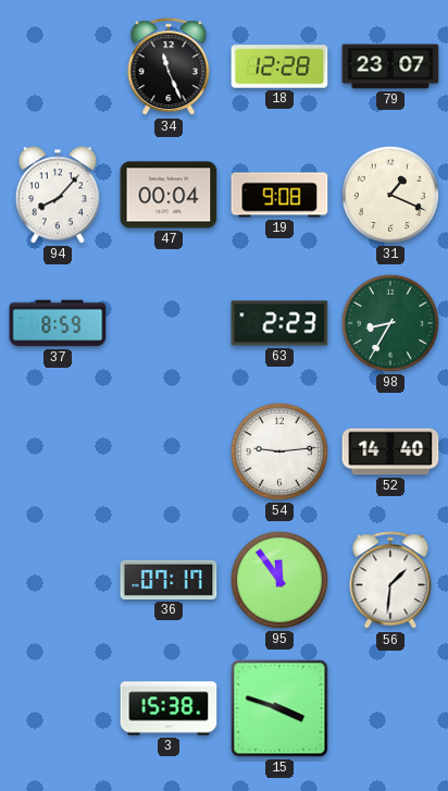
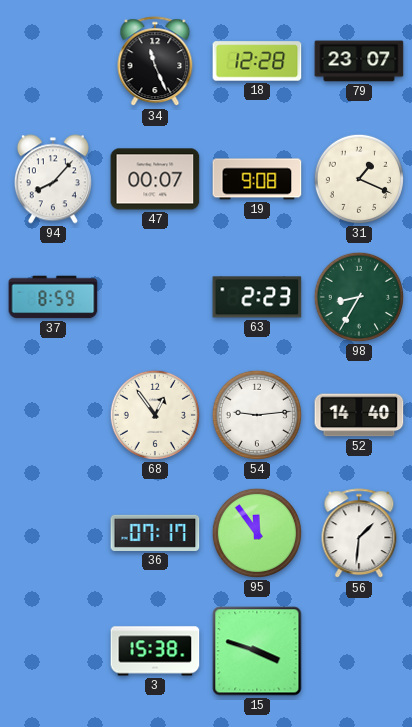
47: 00:04 -> 00:07
68: none -> 12:54
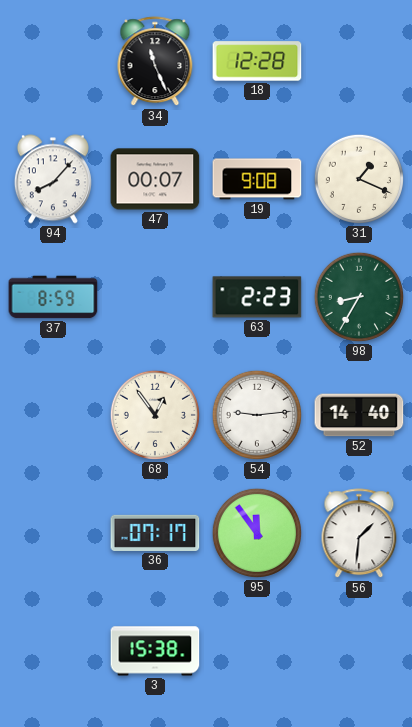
79: 23:07 -> none
15: 3:48 -> none
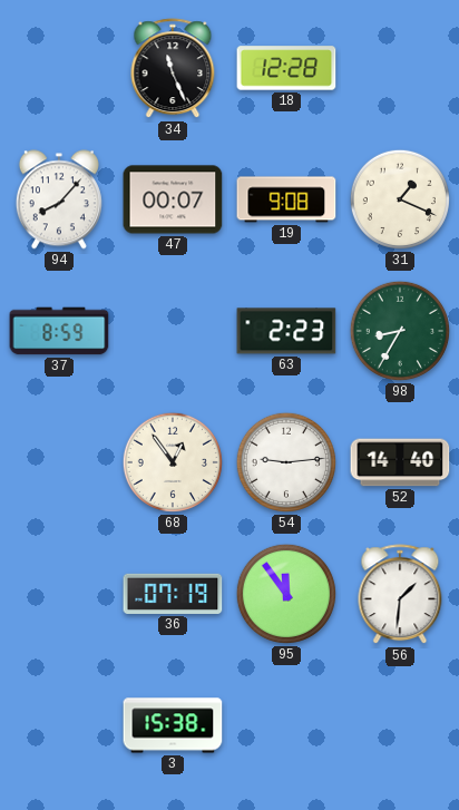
36: 07:17 -> 07:19
